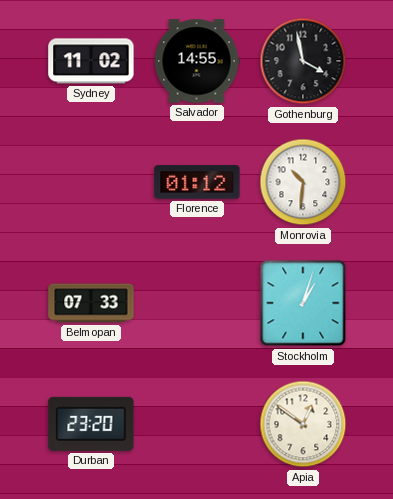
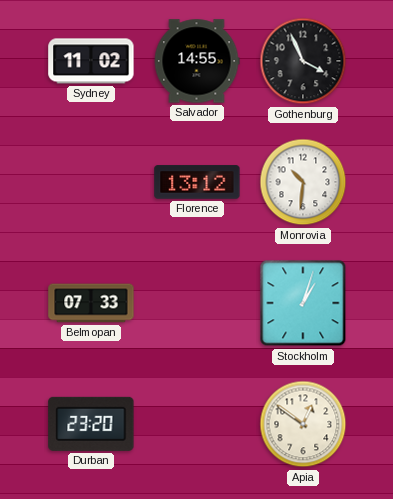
Gothenburg: 3:58 -> 3:56
Florence: 01:12 -> 13:12
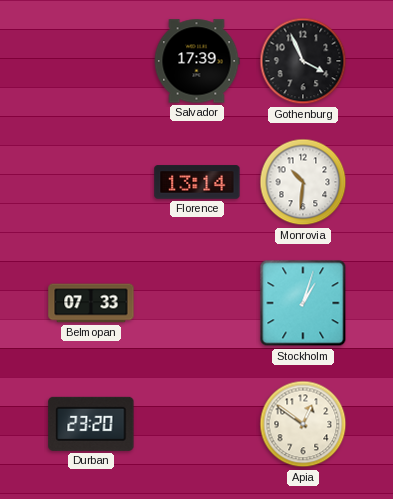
Sydney: 11:02 -> none
Salvador: 14:55 -> 17:39
Florence: 13:12 -> 13:14
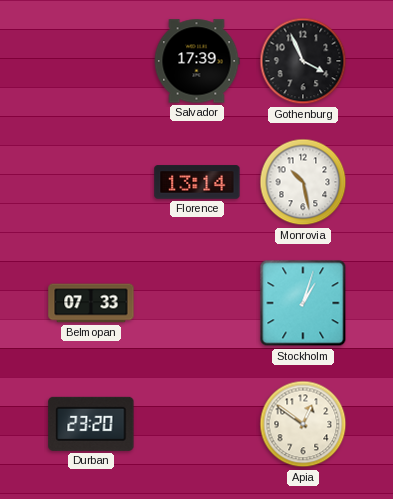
Monrovia: 10:31 -> 10:28
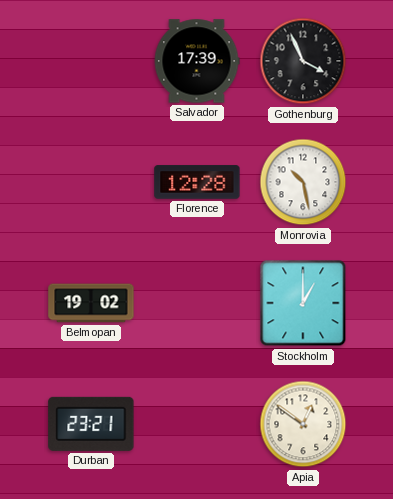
Florence: 13:14 -> 12:28
Belmopan: 07:33 -> 19:02
Stockholm: 1:03 -> 1:00
Durban: 23:20 -> 23:21
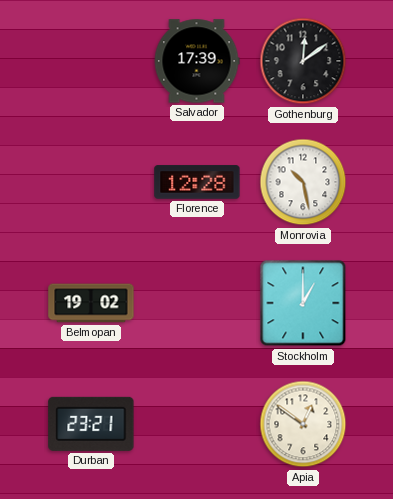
Gothenburg: 3:56 -> 12:09
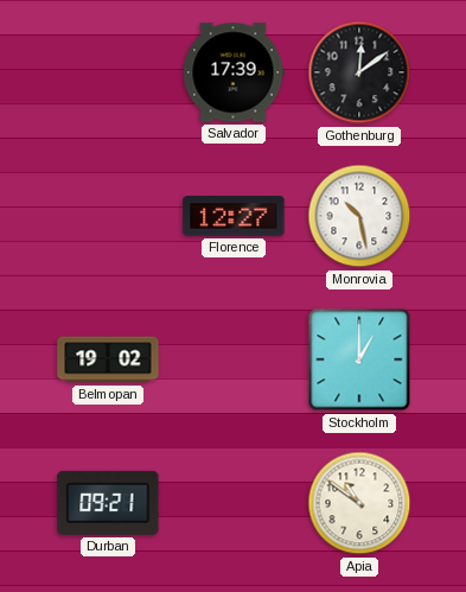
Florence: 12:28 -> 12:27
Durban: 23:21 -> 09:21
Apia: 12:51 -> 10:51
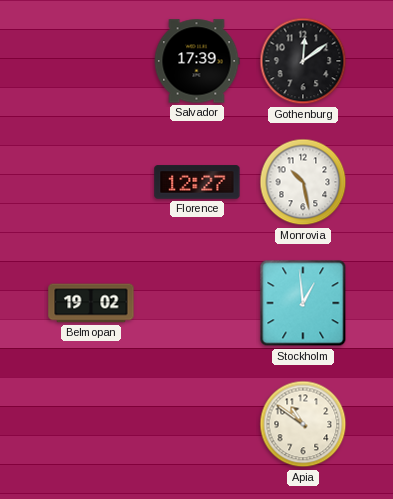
Stockholm: 1:00 -> 12:59
Durban: 09:21 -> none
